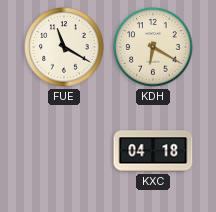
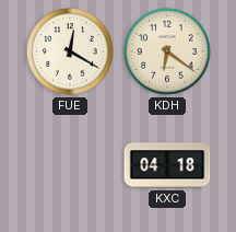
FUE: 11:20 -> 12:20
KDH: 6:20 -> 6:21
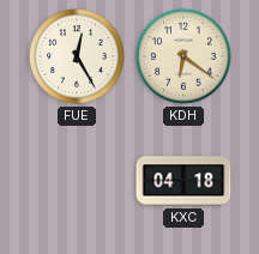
FUE: 12:20 -> 12:25
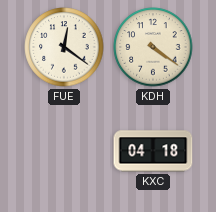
FUE: 12:25 -> 12:21
KDH: 6:21 -> 4:21
